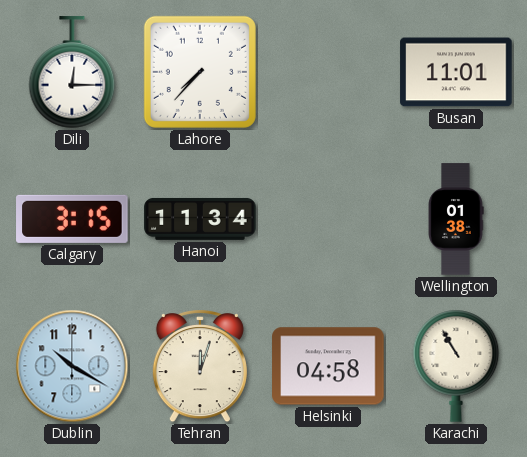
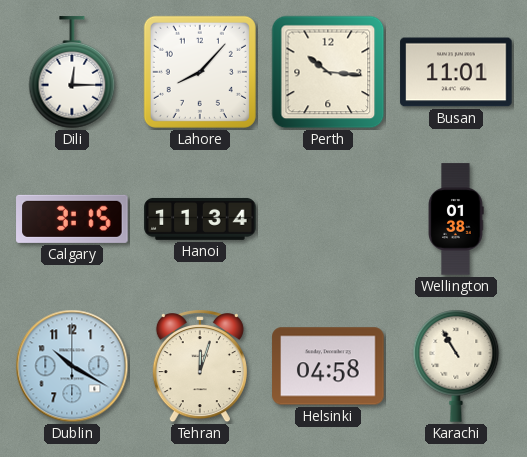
Lahore: 7:37 -> 8:07
Perth: none -> 10:16
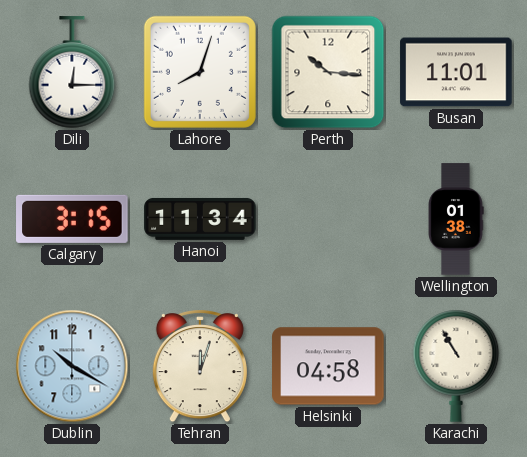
Lahore: 8:07 -> 8:03
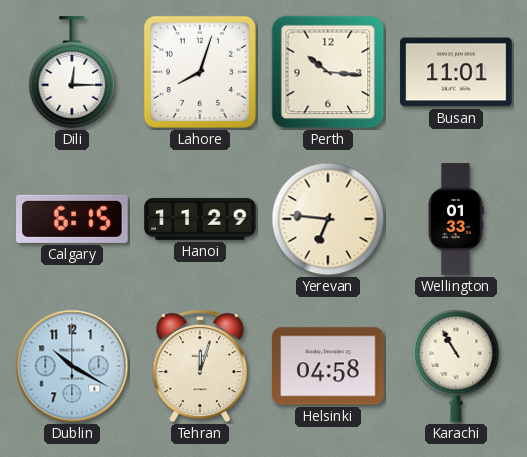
Calgary: 3:15 -> 6:15
Hanoi: 11:34 -> 11:29
Yerevan: none -> 6:46
Wellington: 01:38 -> 01:33
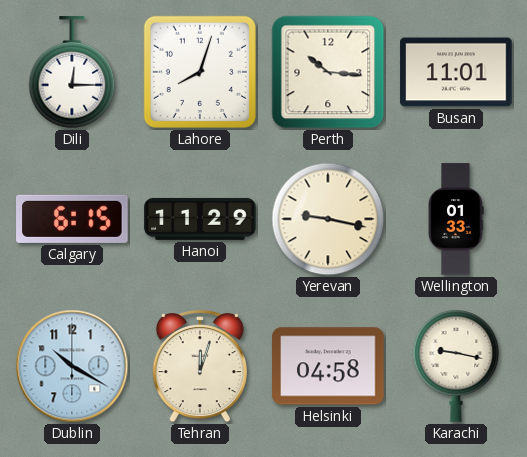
Yerevan: 6:46 -> 9:17
Karachi: 10:55 -> 9:17
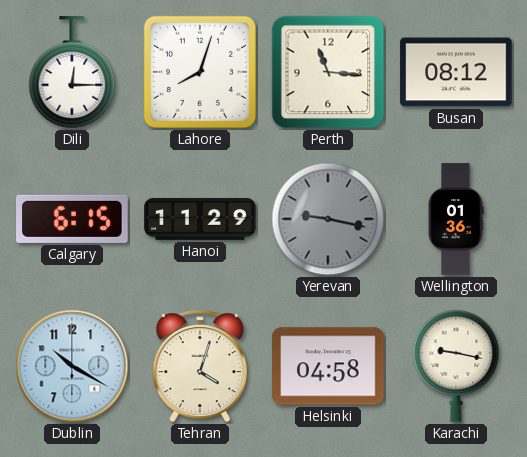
Perth: 10:16 -> 11:16
Busan: 11:01 -> 08:12
Yerevan dial: cream -> grey
Wellington: 01:33 -> 01:36
Tehran: 12:03 -> 4:03
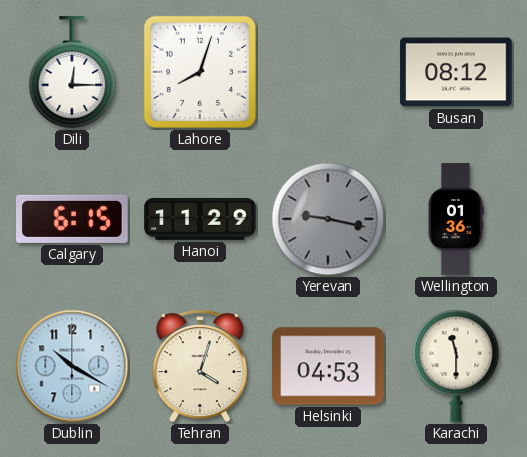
Perth: 11:16 -> none
Helsinki: 04:58 -> 04:53
Karachi: 9:17 -> 11:30
